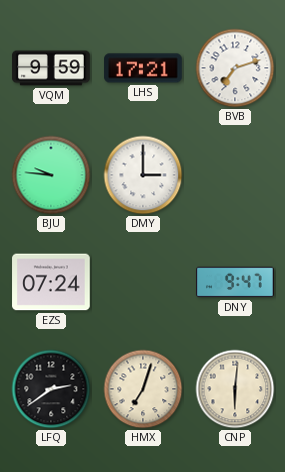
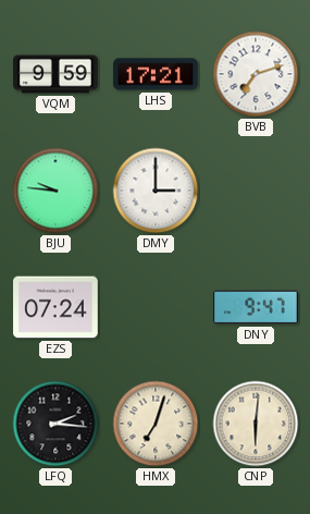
LFQ: 2:39 -> 2:16
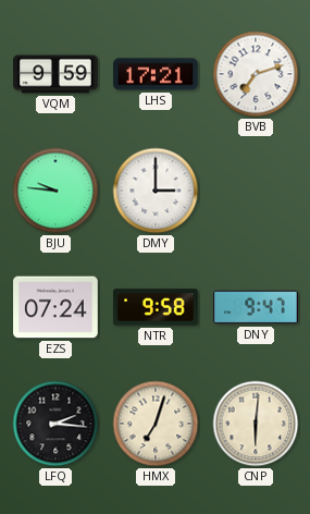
NTR: none -> 9:58
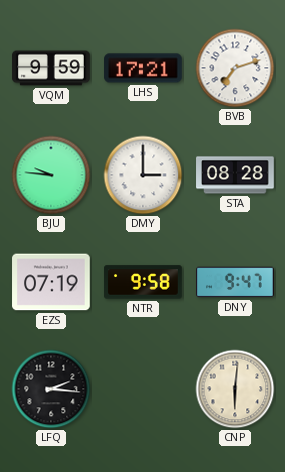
STA: none -> 08:28
EZS: 07:24 -> 07:19
HMX: 7:03 -> none
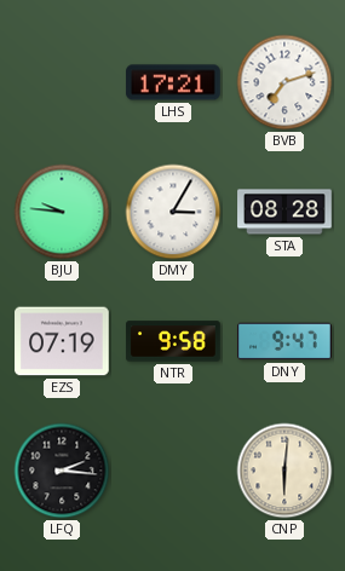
VQM: 9:59 -> none
DMY: 3:00 -> 3:05
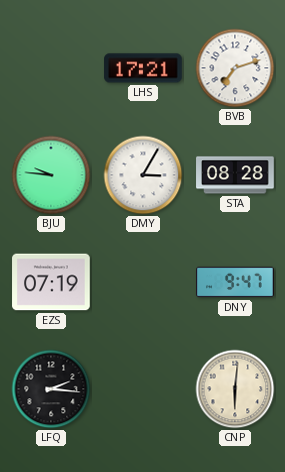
NTR: 9:58 -> none
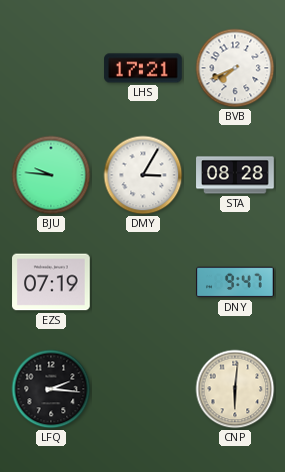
BVB: 7:12 -> 7:41
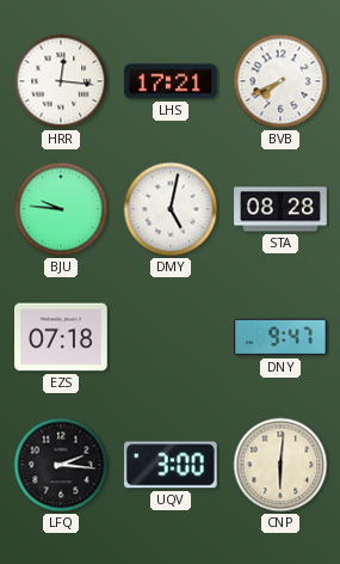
HRR: none -> 12:16
DMY: 3:05 -> 5:02
EZS: 07:19 -> 07:18
UQV: none -> 3:00
